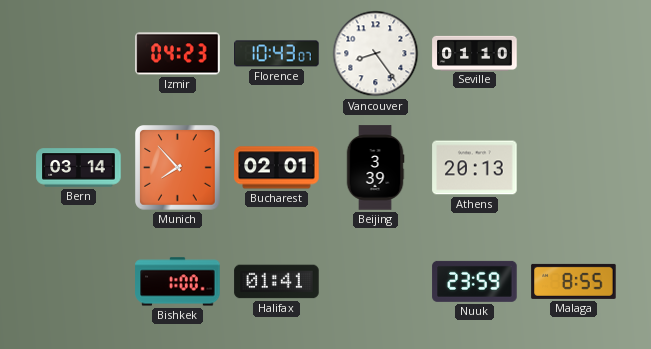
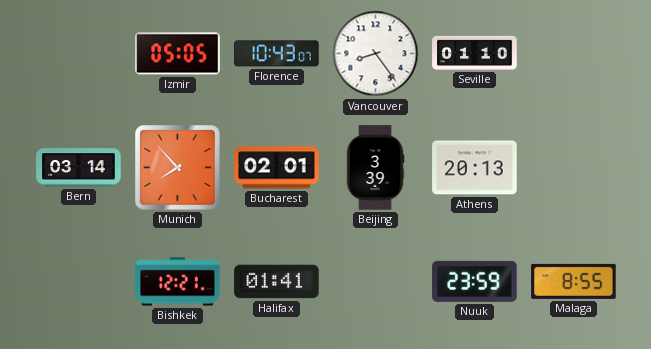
Izmir: 04:23 -> 05:05
Bishkek: 1:00 -> 12:21
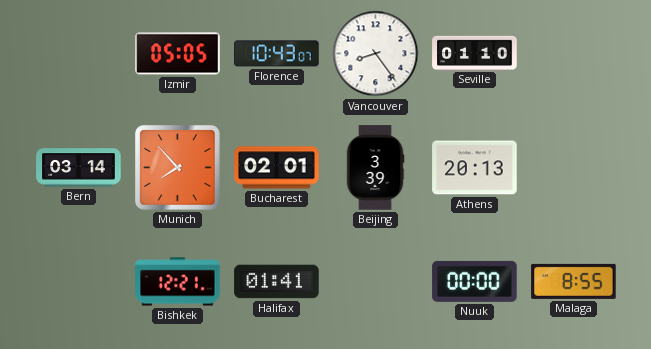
Nuuk: 23:59 -> 00:00
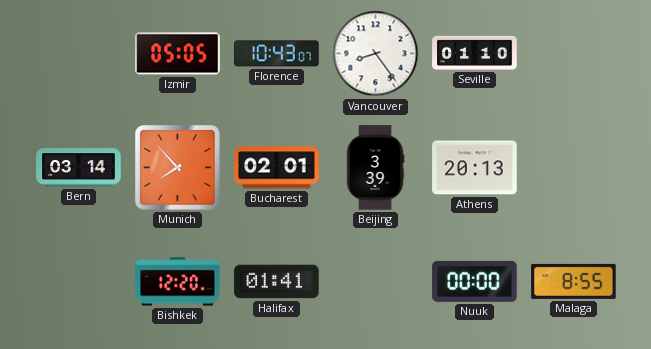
Bishkek: 12:21 -> 12:20
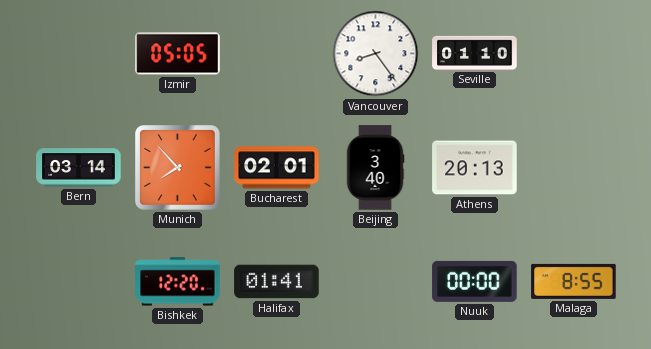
Florence: 10:43 -> none
Beijing: 3:39 -> 3:40
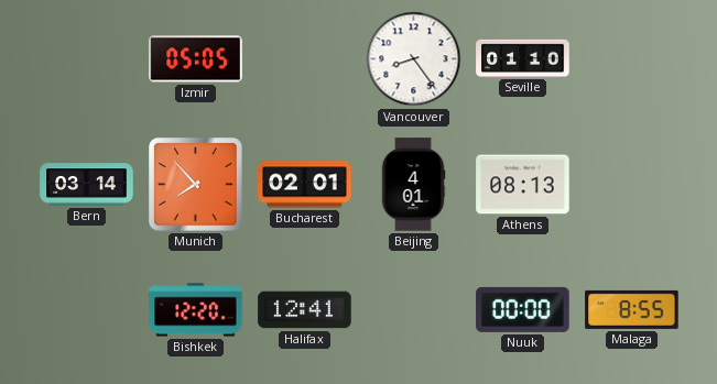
Beijing: 3:40 -> 4:01
Athens: 20:13 -> 08:13
Halifax: 01:41 -> 12:41
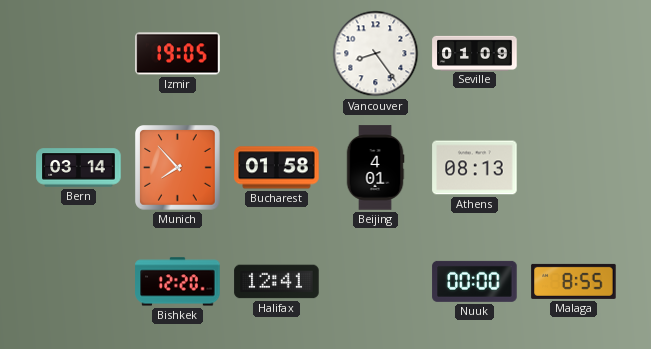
Izmir: 05:05 -> 19:05
Seville: 01:10 -> 01:09
Bucharest: 02:01 -> 01:58
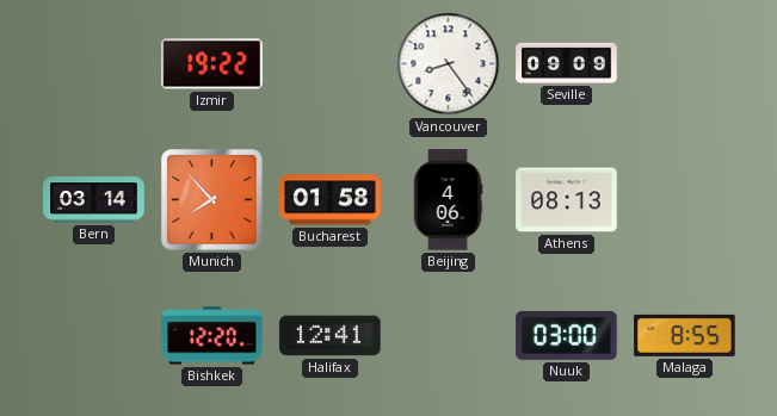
Izmir: 19:05 -> 19:22
Seville: 01:09 -> 09:09
Beijing: 4:01 -> 4:06
Nuuk: 00:00 -> 03:00
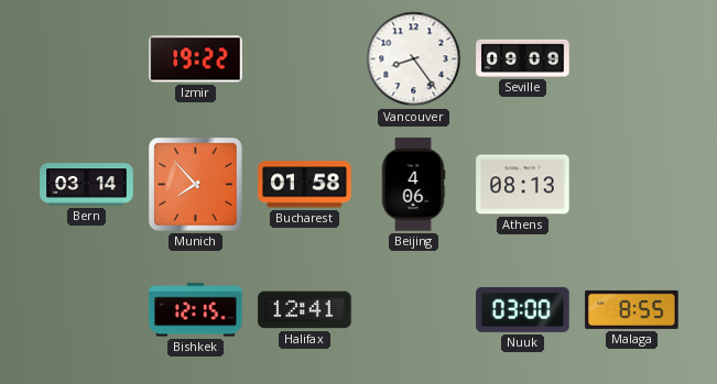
Bishkek: 12:20 -> 12:15
